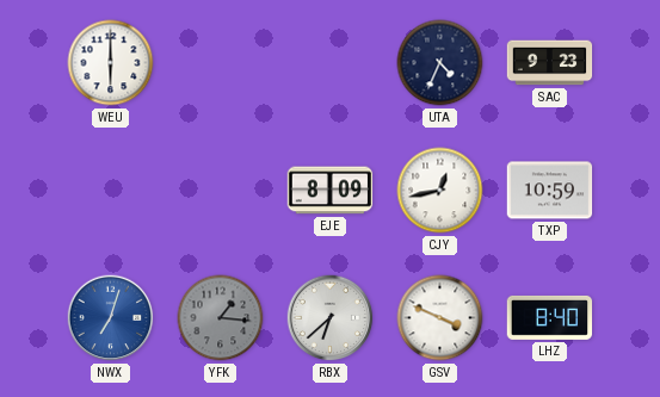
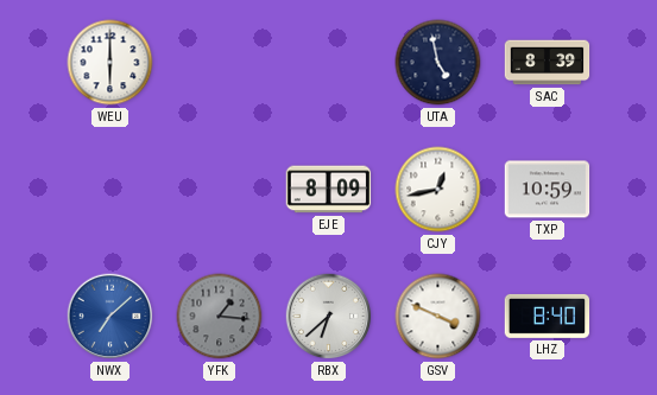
UTA: 4:34 -> 4:58
SAC: 9:23 -> 8:39
NWX: 7:03 -> 7:08
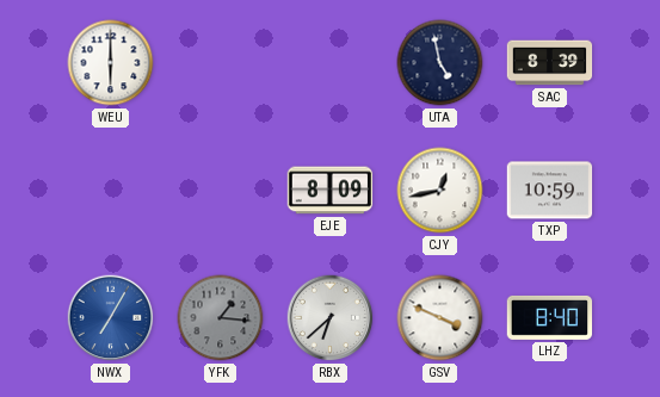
NWX: 7:08 -> 7:05
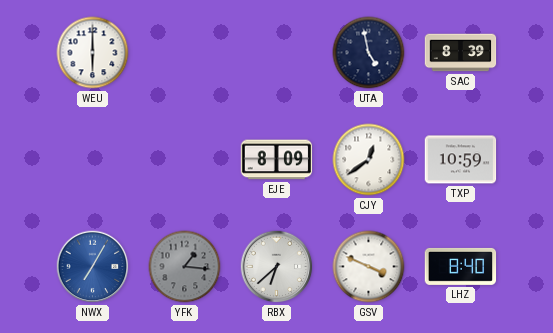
CJY: 12:43 -> 12:39
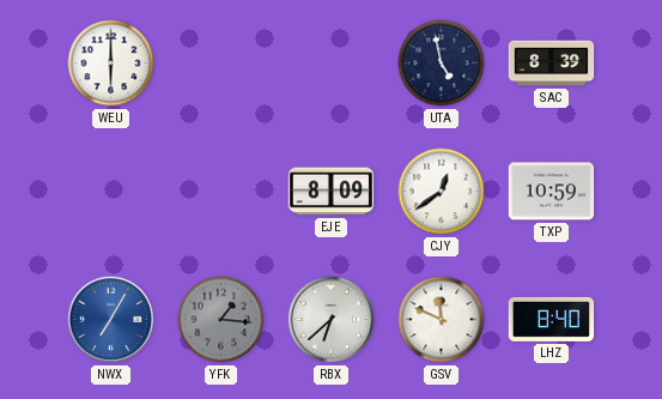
GSV: 3:49 -> 11:49
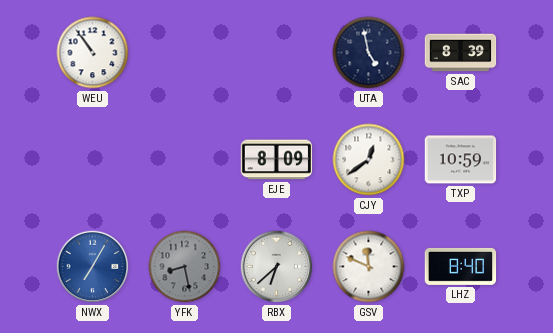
WEU: 6:00 -> 10:54
YFK: 1:16 -> 8:28
